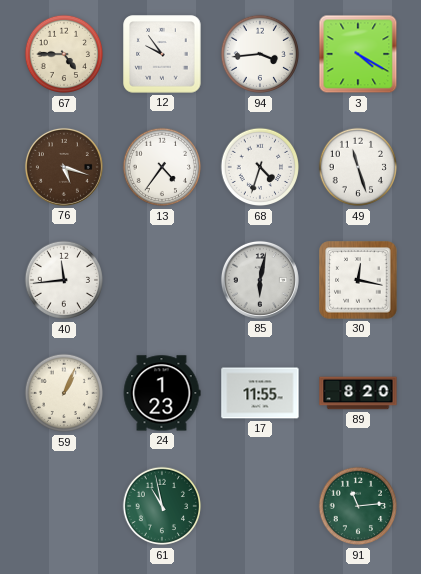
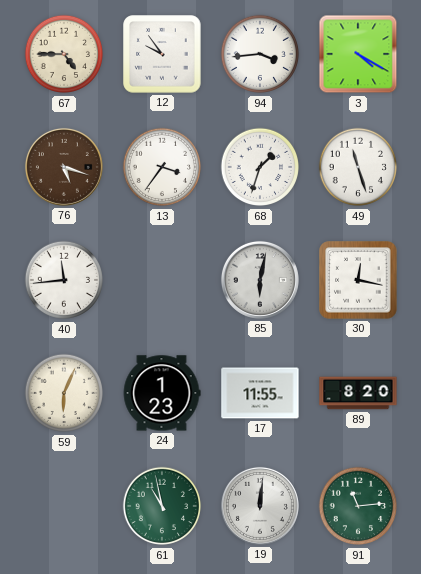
13: 4:36 -> 3:36
68: 4:33 -> 1:33
59: 1:04 -> 6:04
19: none -> 12:01
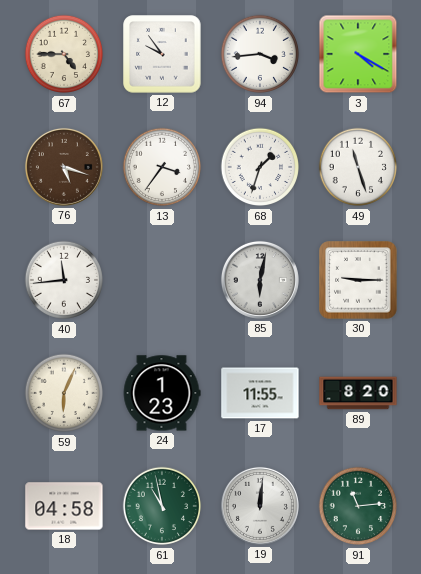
30: 12:17 -> 9:15
18: none -> 04:58
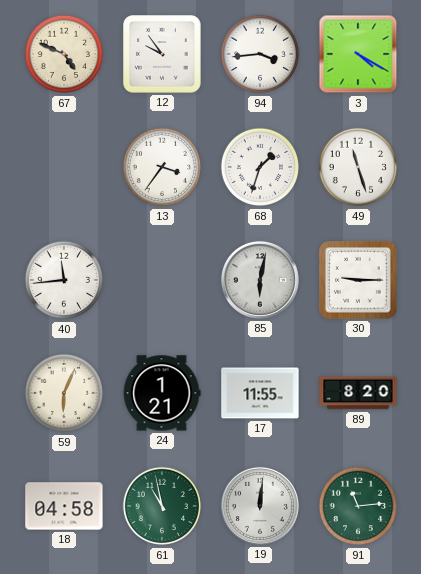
67: 4:45 -> 4:49
76: 5:18 -> none
24: 1:23 -> 1:21
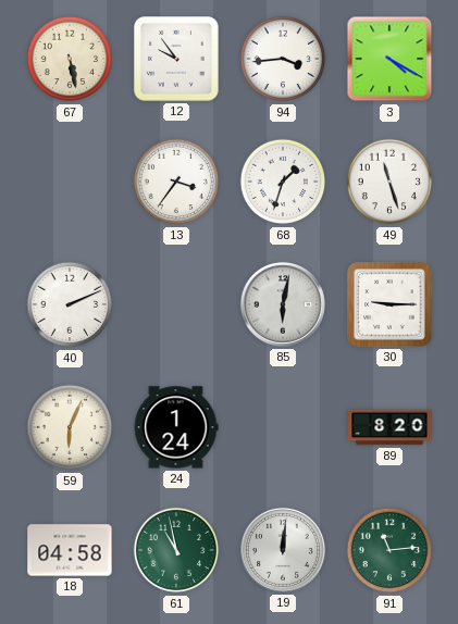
67: 4:49 -> 5:28
40: 11:44 -> 2:11
24: 1:21 -> 1:24
17: 11:55 -> none
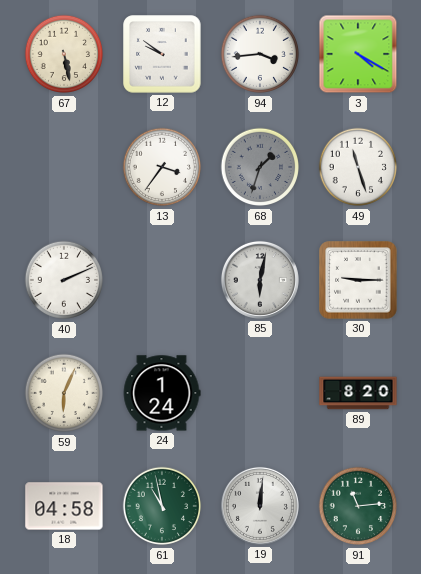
12: 9:54 -> 9:51
68 dial: white -> grey
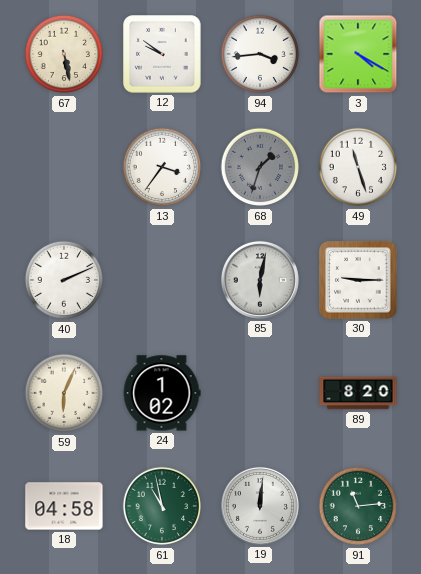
24: 1:24 -> 1:02
